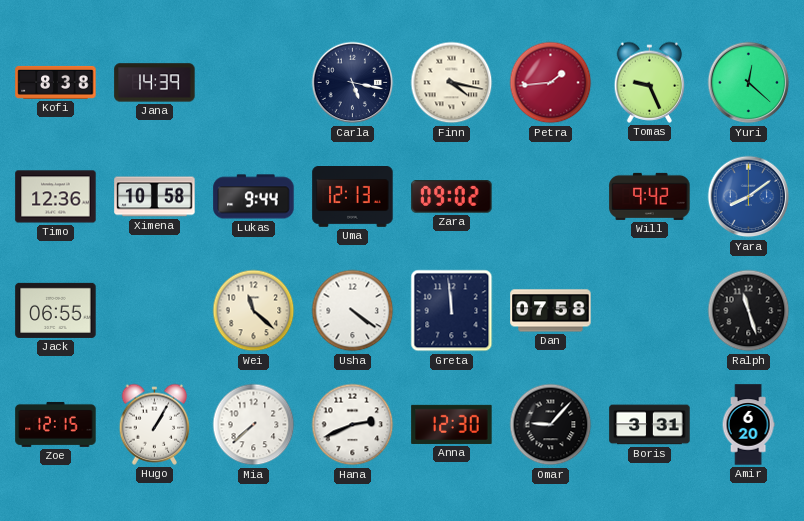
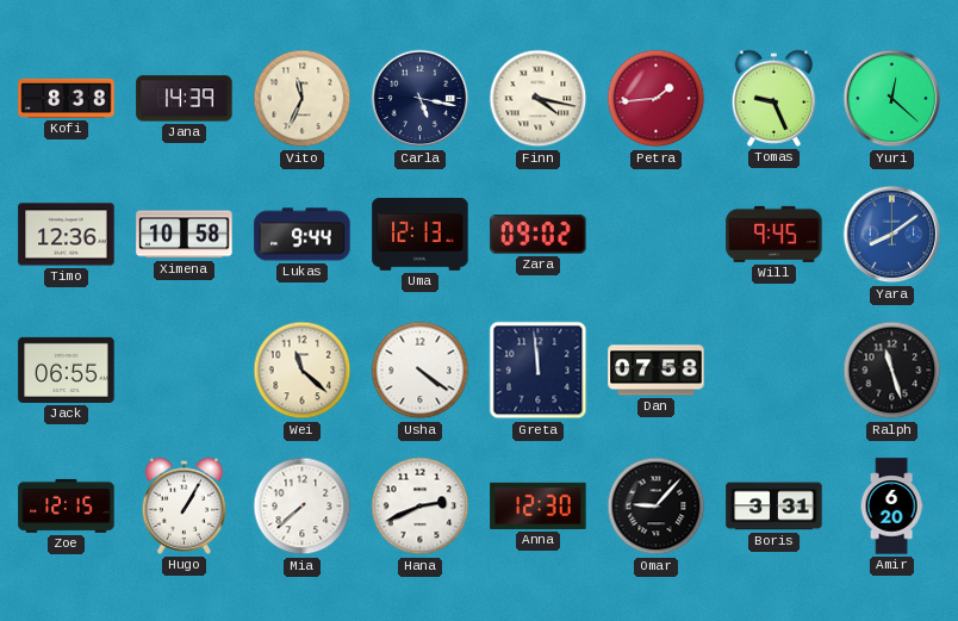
Vito: none -> 11:34
Will: 9:42 -> 9:45
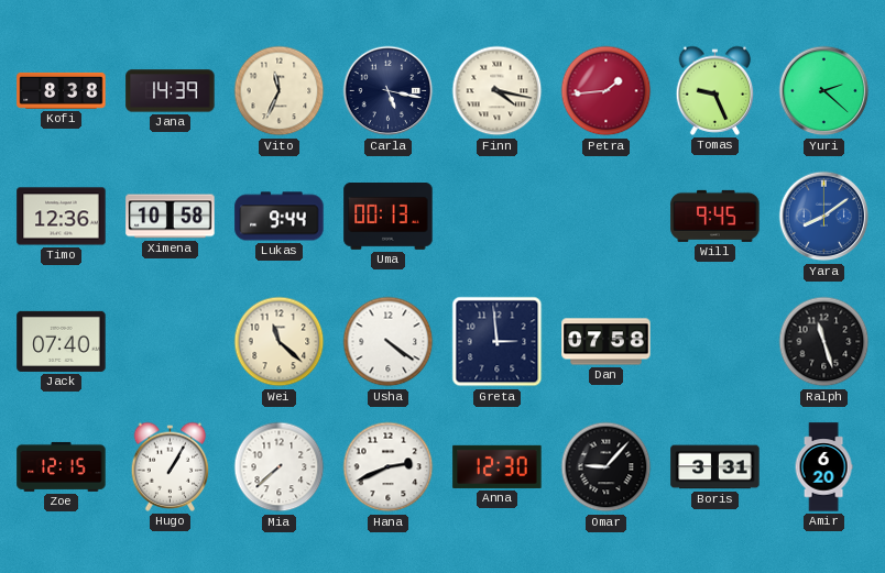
Yuri: 12:22 -> 2:22
Uma: 12:13 -> 00:13
Zara: 09:02 -> none
Jack: 06:55 -> 07:40
Greta: 11:59 -> 2:59
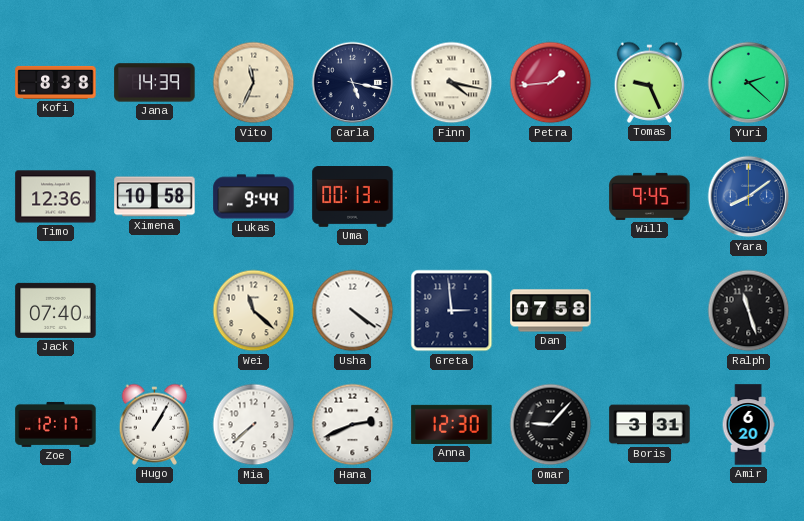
Zoe: 12:15 -> 12:17
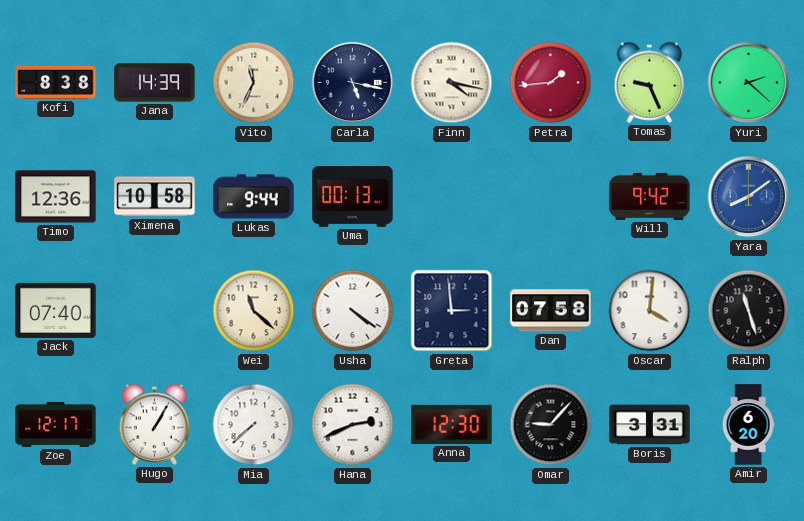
Will: 9:45 -> 9:42
Oscar: none -> 4:01
